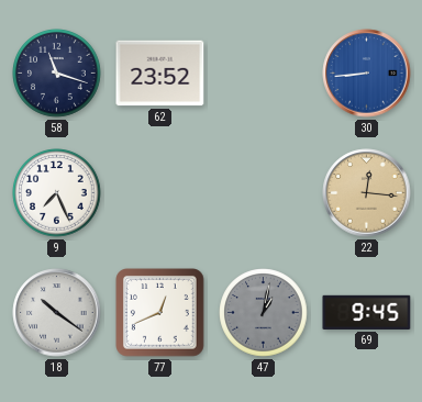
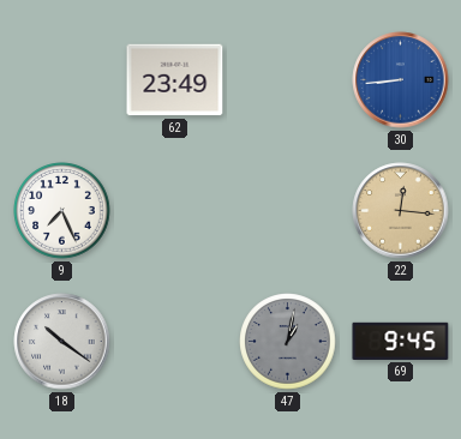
58: 11:18 -> none
62: 23:52 -> 23:49
77: 12:41 -> none
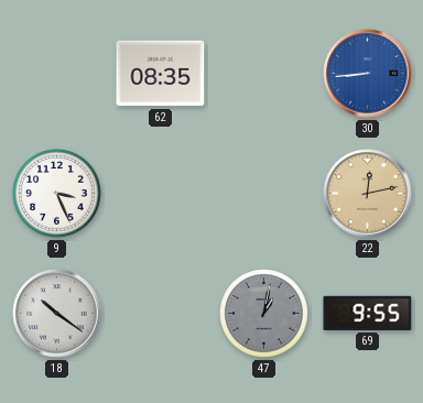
62: 23:49 -> 08:35
9: 7:26 -> 3:26
22: 12:16 -> 12:13
69: 9:45 -> 9:55
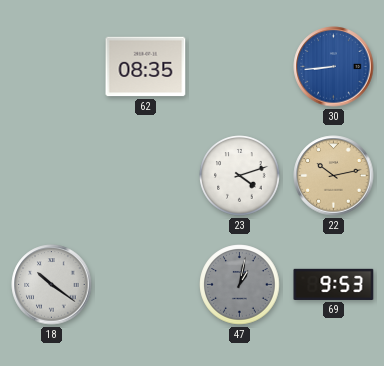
9: 3:26 -> none
23: none -> 4:12
22: 12:13 -> 10:13
69: 9:55 -> 9:53
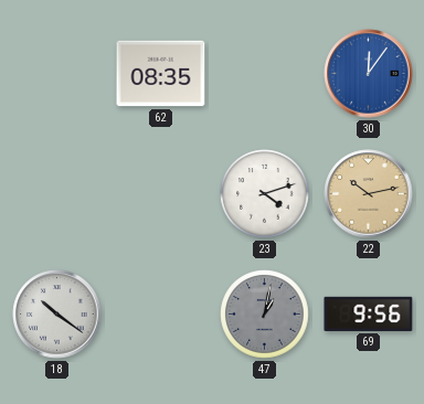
30: 8:44 -> 12:06
69: 9:53 -> 9:56
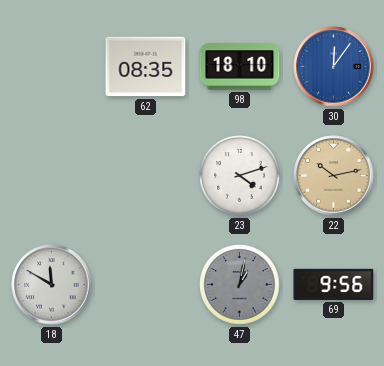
98: none -> 18:10
18: 10:21 -> 11:50
